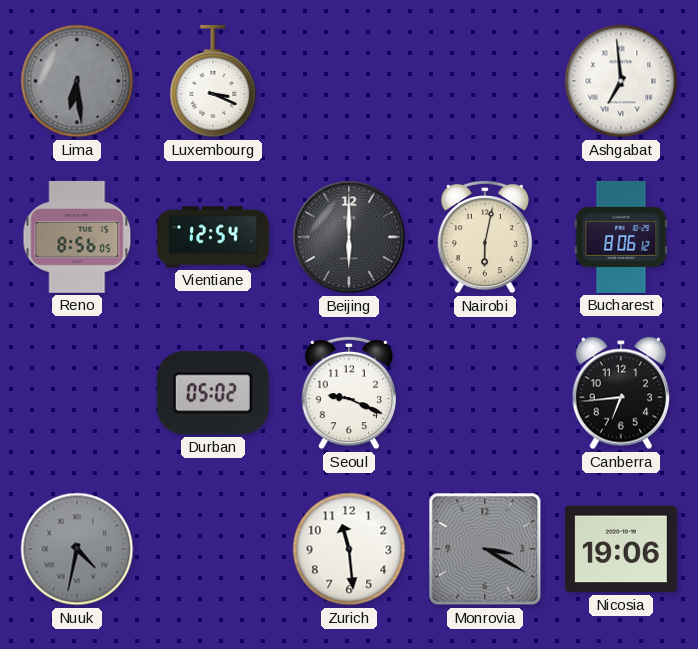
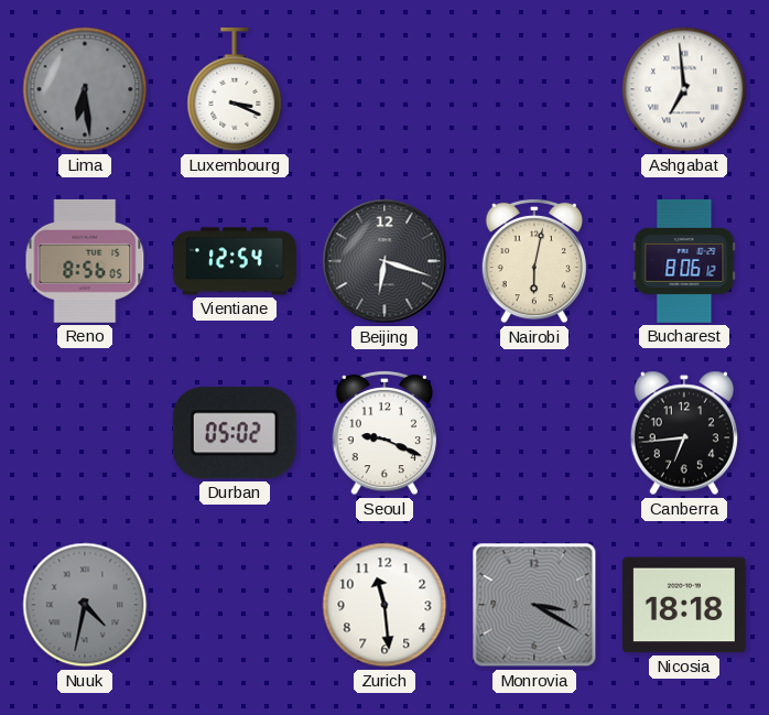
Beijing: 6:00 -> 6:18
Nicosia: 19:06 -> 18:18
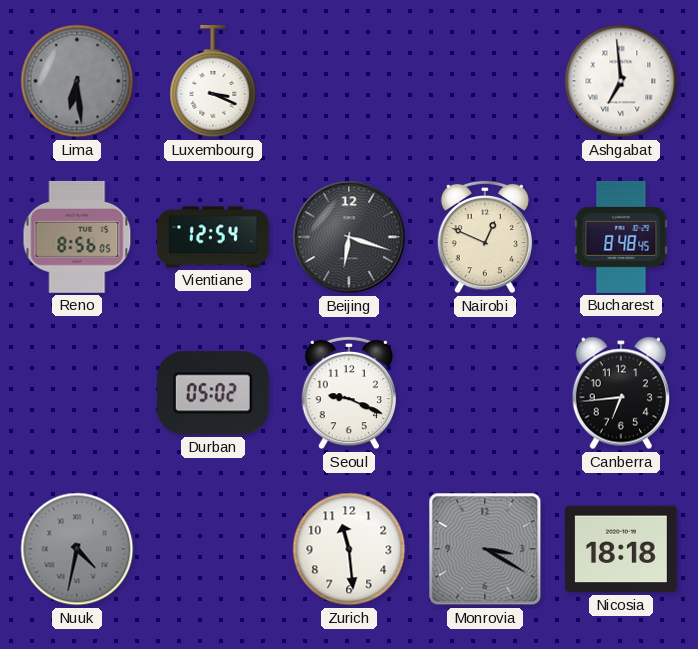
Nairobi: 6:02 -> 12:49
Bucharest: 8:06 -> 8:48
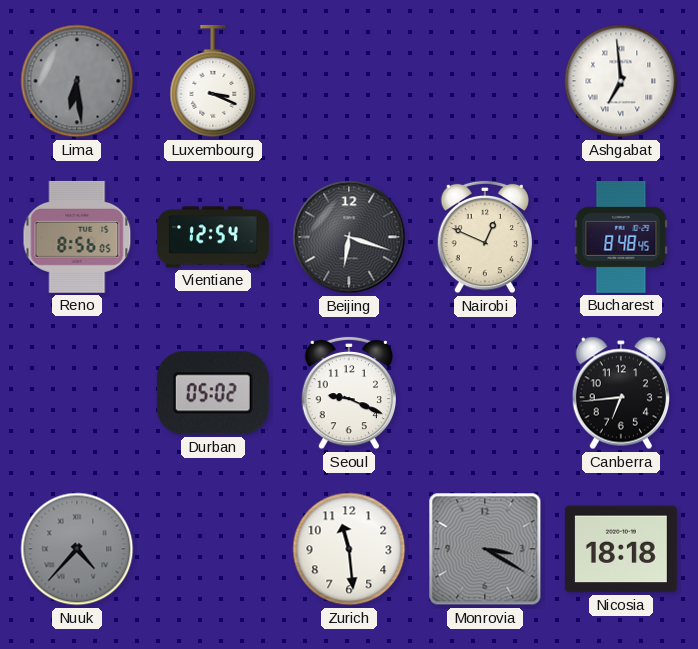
Nuuk: 4:32 -> 4:37
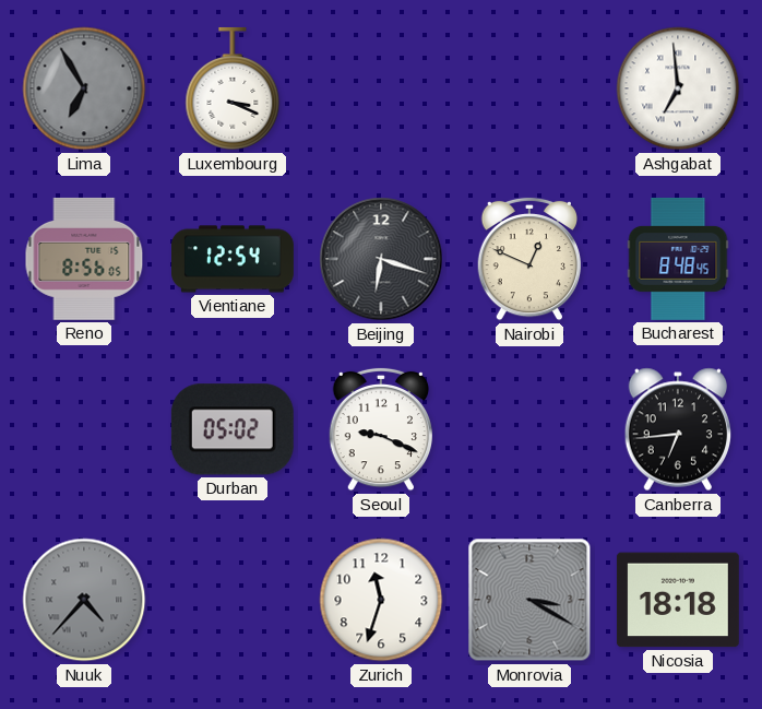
Lima: 6:29 -> 6:55
Zurich: 11:29 -> 11:33
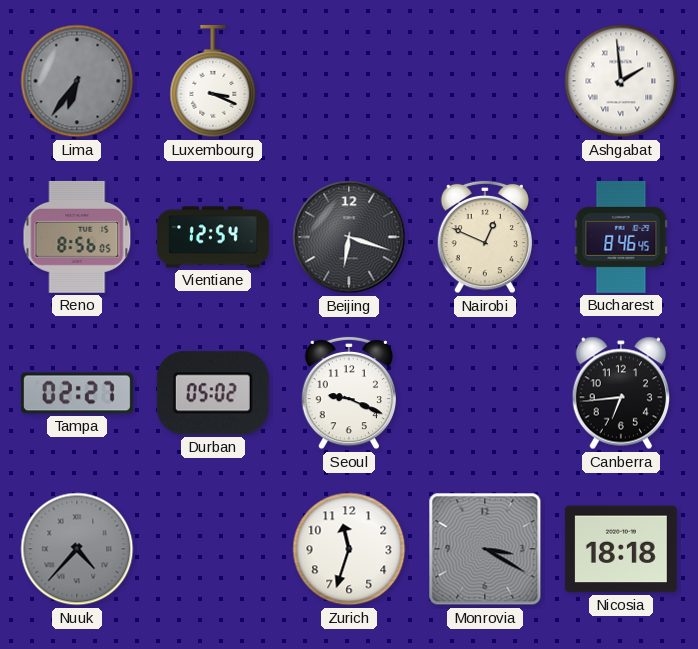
Lima: 6:55 -> 6:36
Ashgabat: 6:59 -> 1:59
Bucharest: 8:48 -> 8:46
Tampa: none -> 02:27
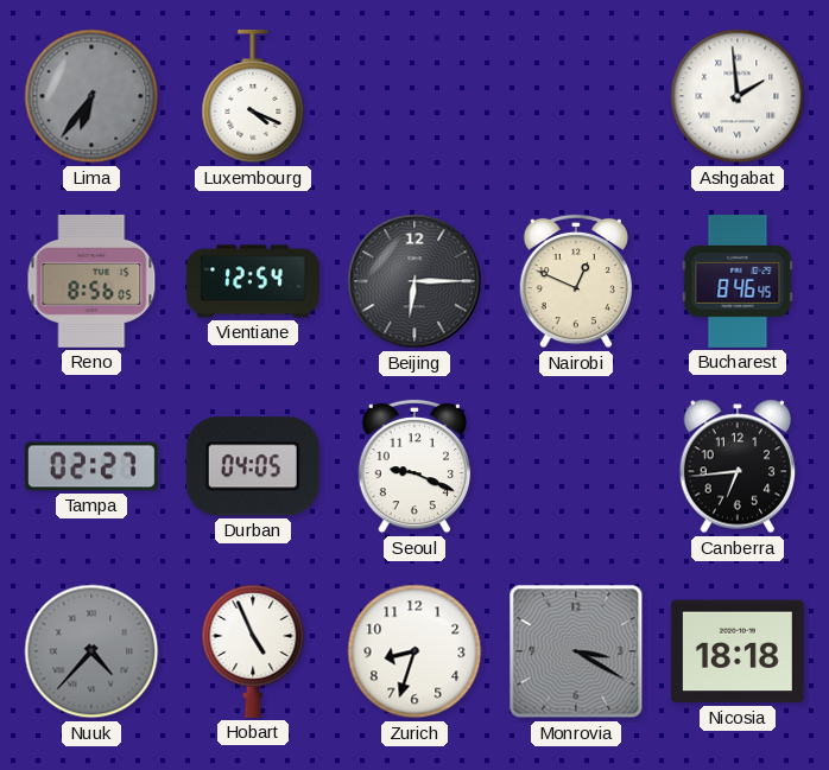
Luxembourg: 3:19 -> 4:19
Beijing: 6:18 -> 6:15
Durban: 05:02 -> 04:05
Hobart: none -> 4:56
Zurich: 11:33 -> 8:33
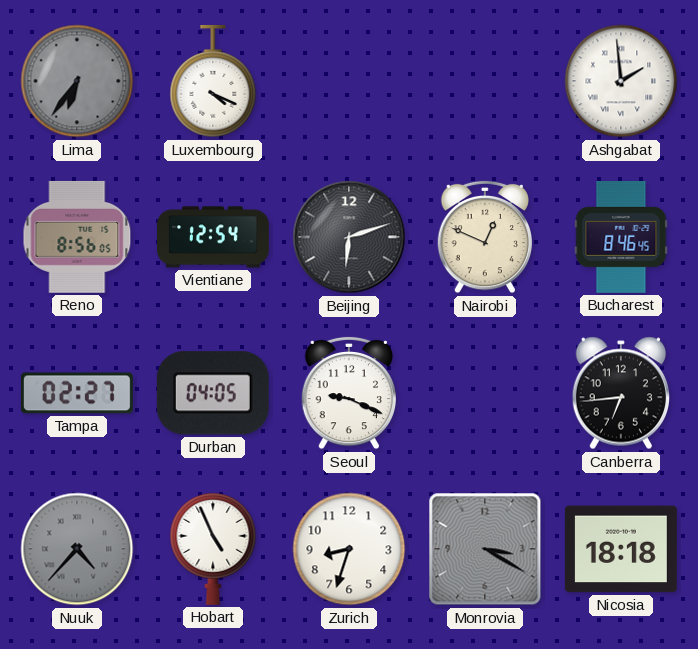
Beijing: 6:15 -> 6:12
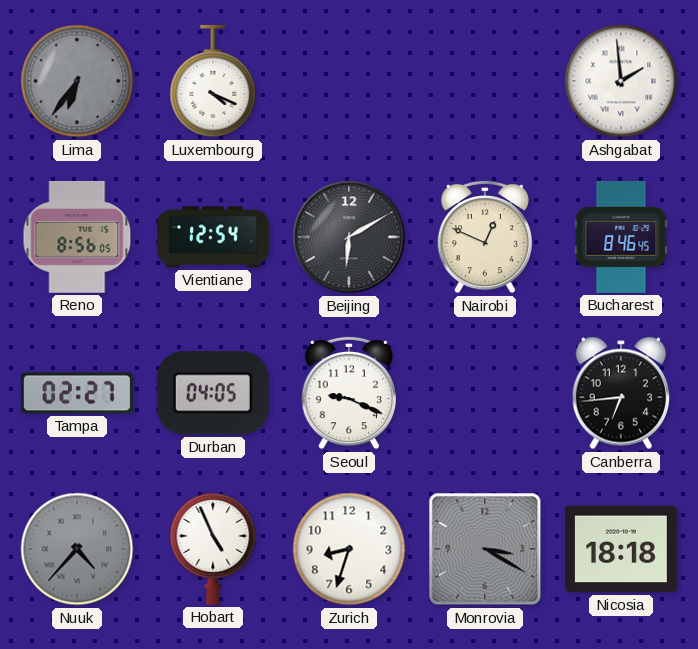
Beijing: 6:12 -> 6:10
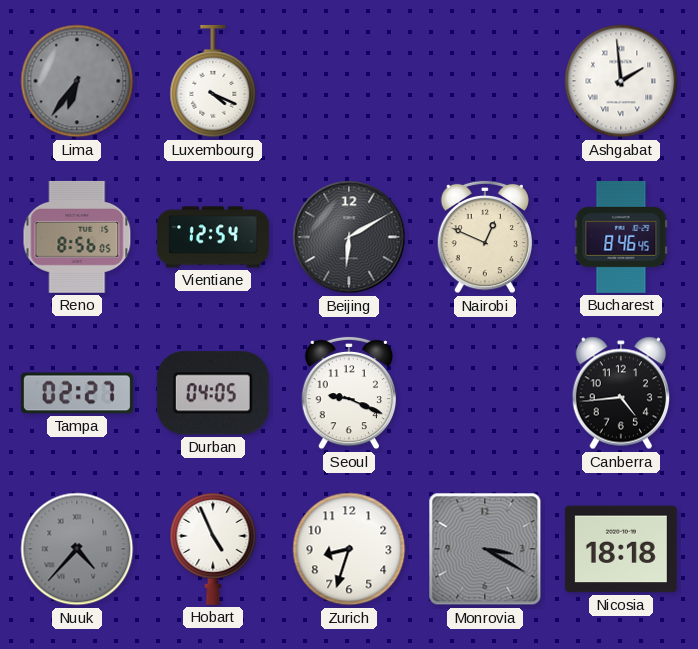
Canberra: 6:44 -> 4:44
